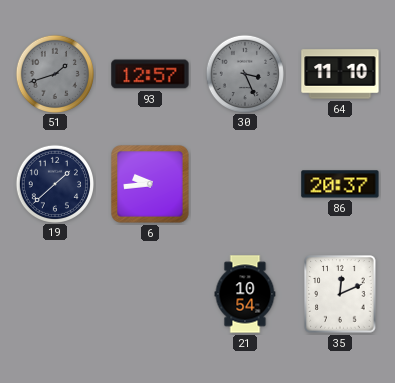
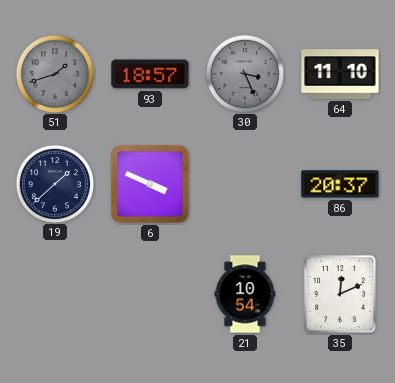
93: 12:57 -> 18:57
6: 9:44 -> 3:49
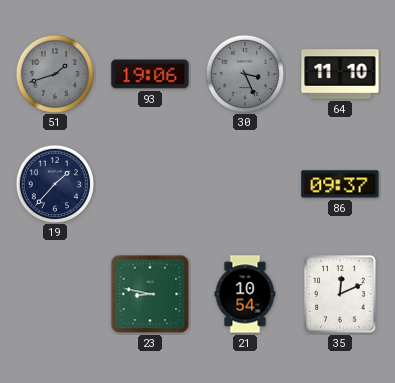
93: 18:57 -> 19:06
19: 1:38 -> 1:37
6: 3:49 -> none
86: 20:37 -> 09:37
23: none -> 8:47
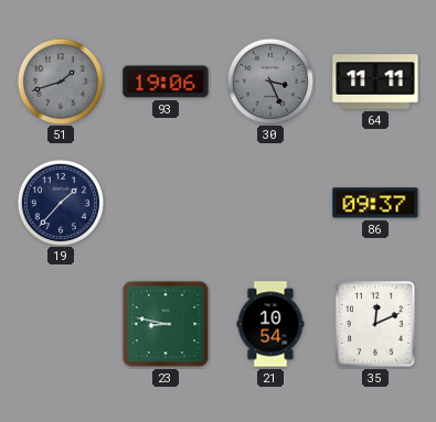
64: 11:10 -> 11:11
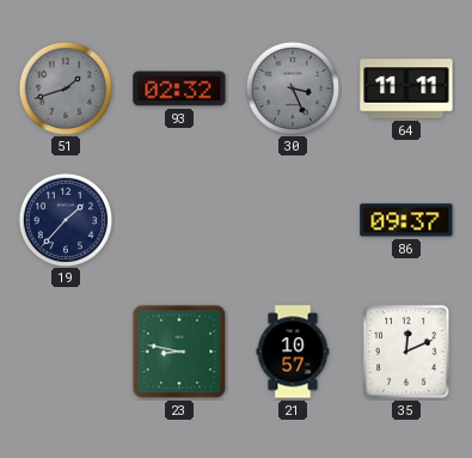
93: 19:06 -> 02:32
21: 10:54 -> 10:57
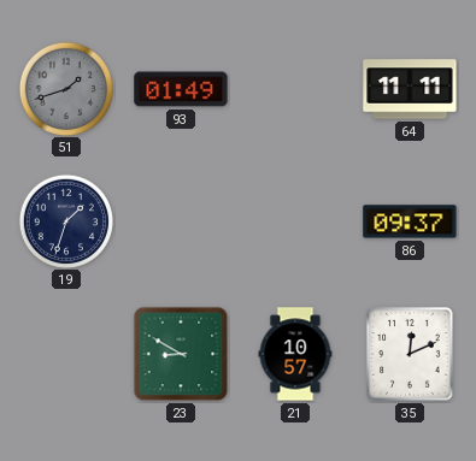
93: 02:32 -> 01:49
30: 3:26 -> none
19: 1:37 -> 1:33
23: 8:47 -> 8:50
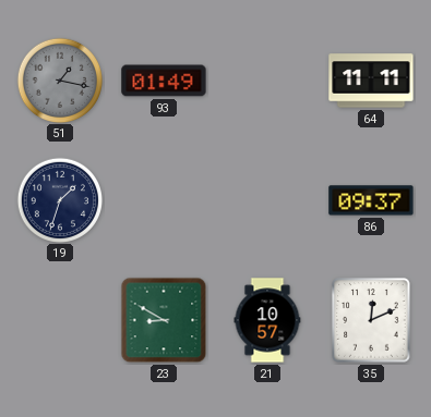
51: 1:42 -> 1:17
